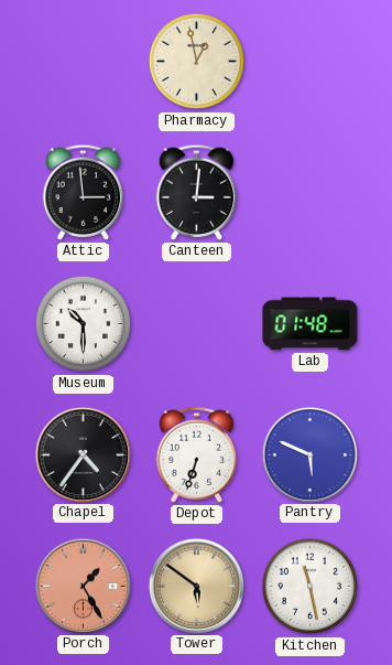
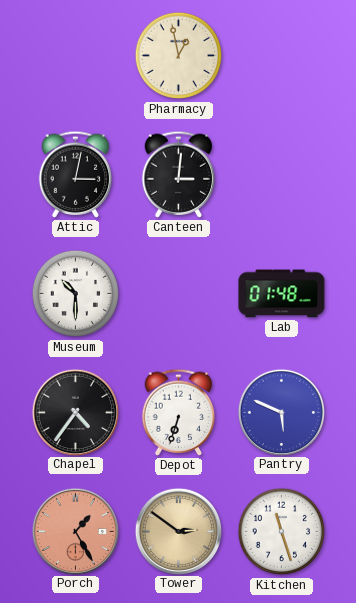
Attic: 2:59 -> 3:02
Tower: 5:51 -> 2:51
Kitchen: 11:28 -> 11:27
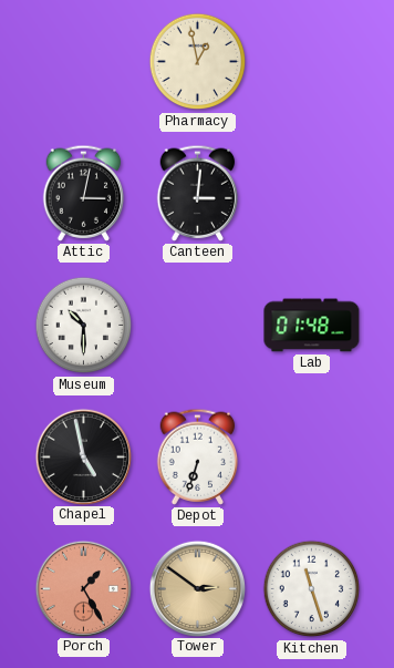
Chapel: 4:36 -> 4:58
Pantry: 5:49 -> none
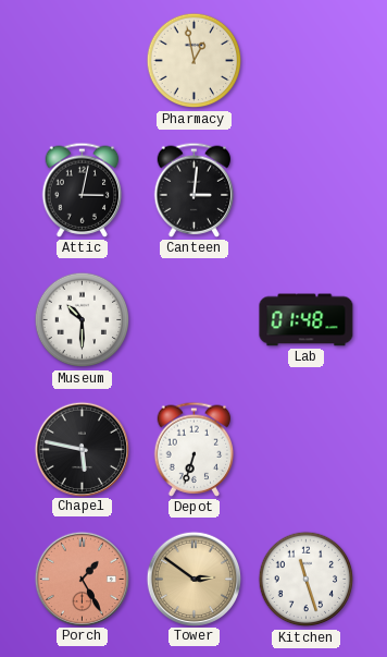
Chapel: 4:58 -> 5:47
